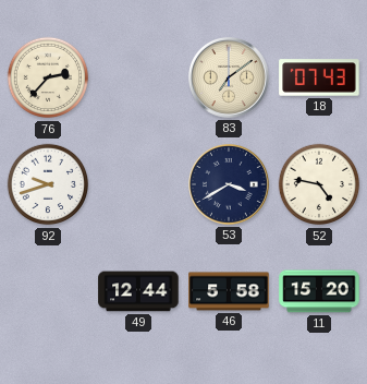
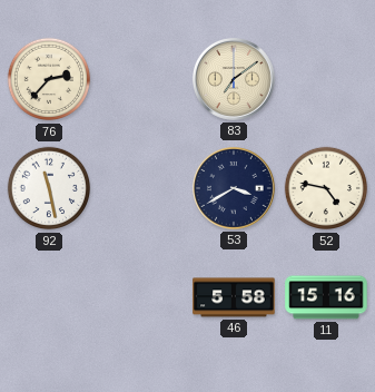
18: 07:43 -> none
92: 9:42 -> 11:28
49: 12:44 -> none
11: 15:20 -> 15:16
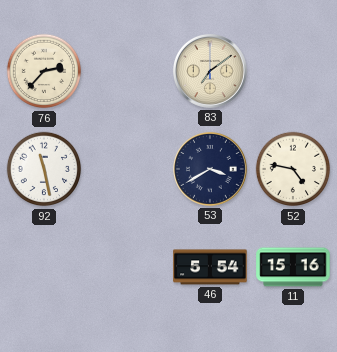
46: 5:58 -> 5:54
